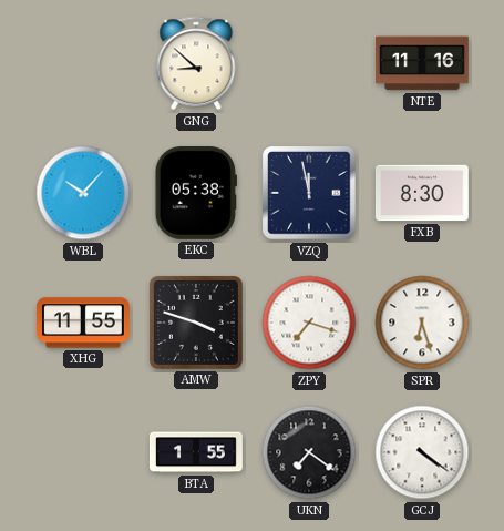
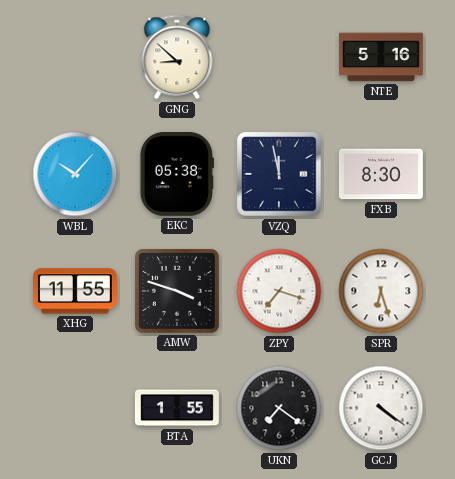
NTE: 11:16 -> 5:16
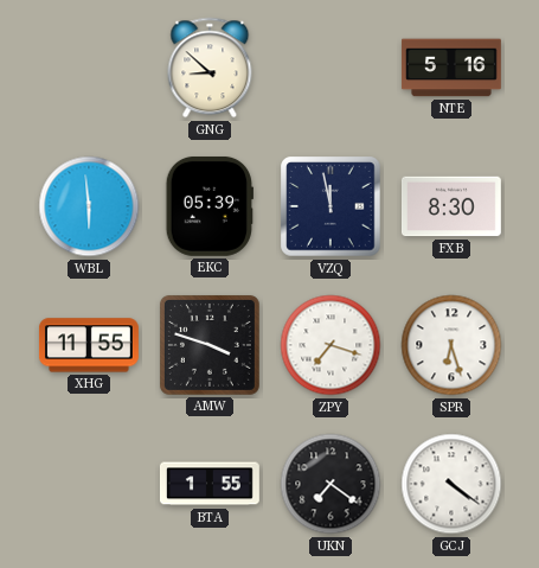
WBL: 10:07 -> 5:59
EKC: 05:38 -> 05:39
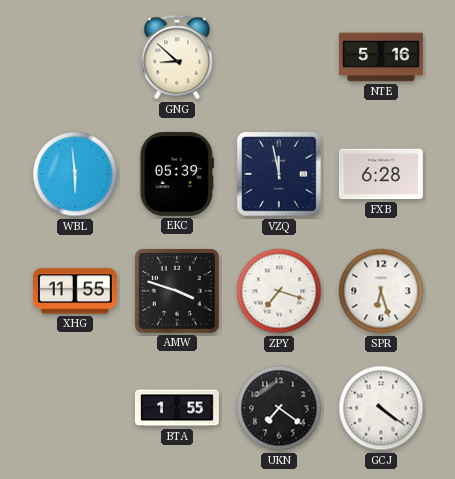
FXB: 8:30 -> 6:28
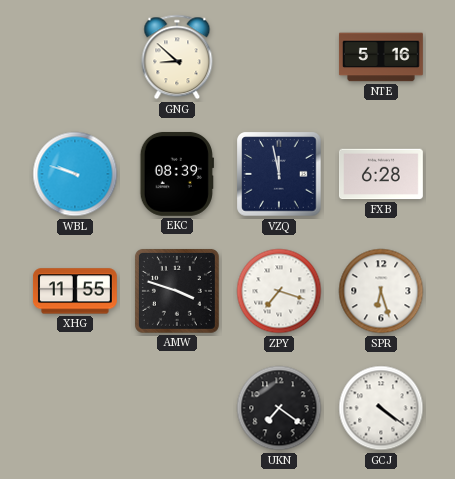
WBL: 5:59 -> 9:48
EKC: 05:39 -> 08:39
BTA: 1:55 -> none
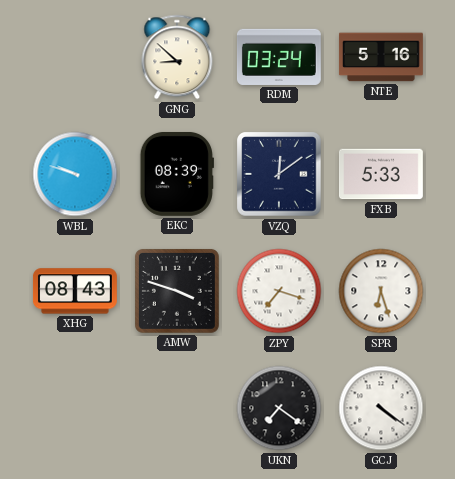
RDM: none -> 03:24
VZQ: 11:58 -> 12:09
FXB: 6:28 -> 5:33
XHG: 11:55 -> 08:43
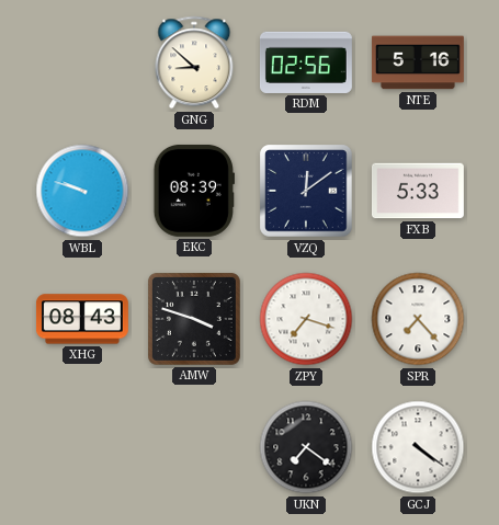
RDM: 03:24 -> 02:56
SPR: 6:27 -> 7:23
